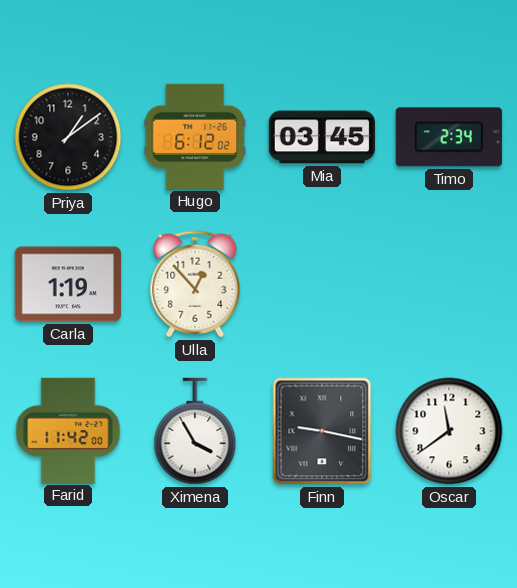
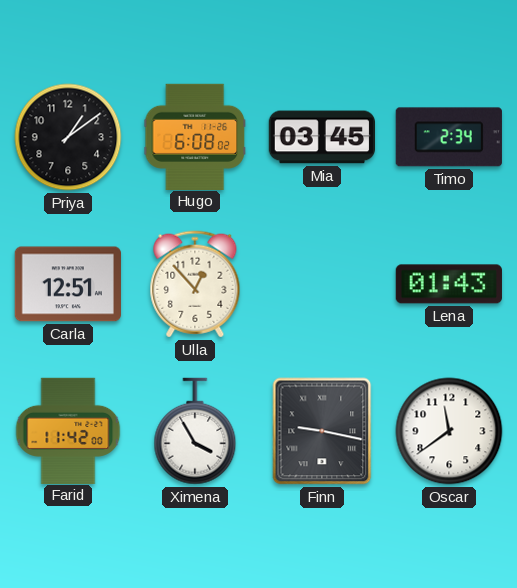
Hugo: 6:12 -> 6:08
Carla: 1:19 -> 12:51
Lena: none -> 01:43
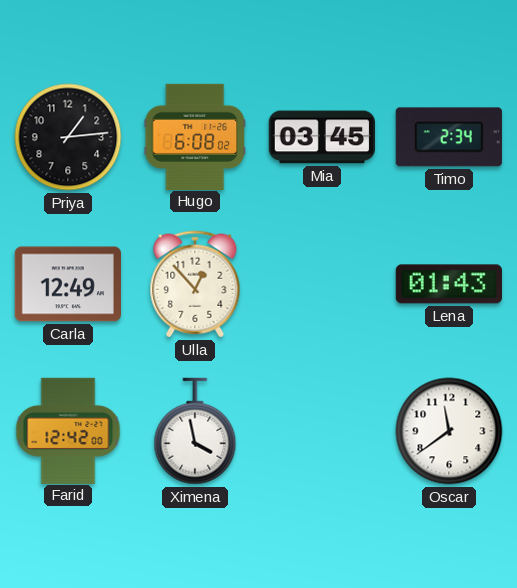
Priya: 1:09 -> 1:14
Carla: 12:51 -> 12:49
Farid: 11:42 -> 12:42
Ximena: 3:55 -> 3:58
Finn: 9:17 -> none
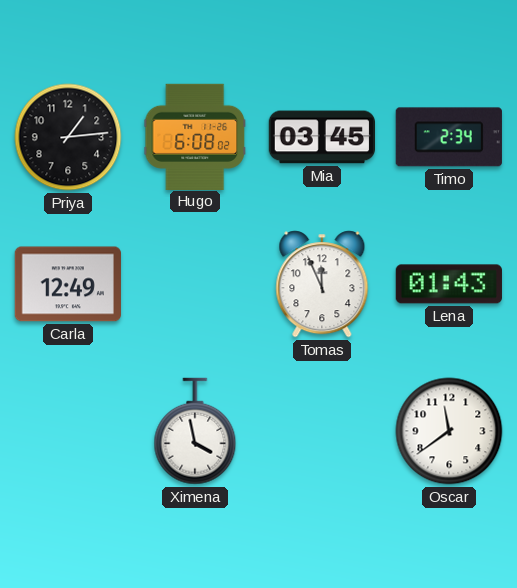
Ulla: 12:53 -> none
Tomas: none -> 11:56
Farid: 12:42 -> none
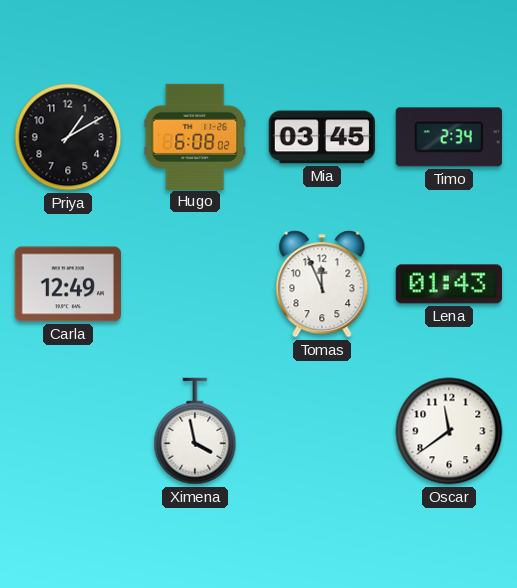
Priya: 1:14 -> 1:10
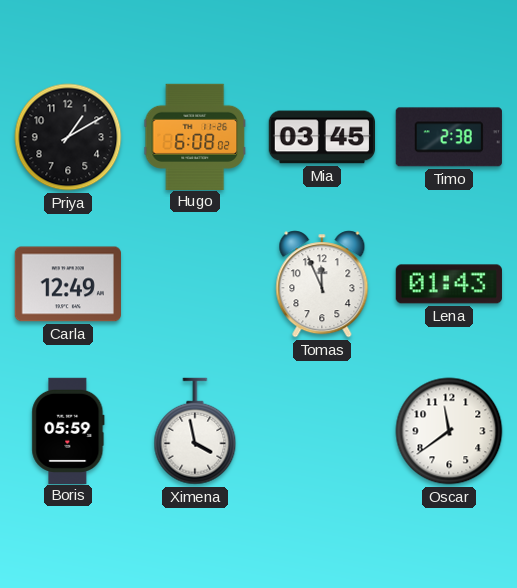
Timo: 2:34 -> 2:38
Boris: none -> 05:59
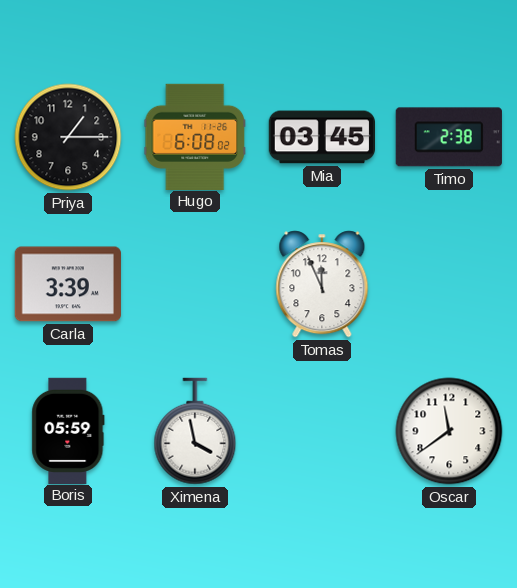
Priya: 1:10 -> 1:15
Carla: 12:49 -> 3:39
Lena: 01:43 -> none
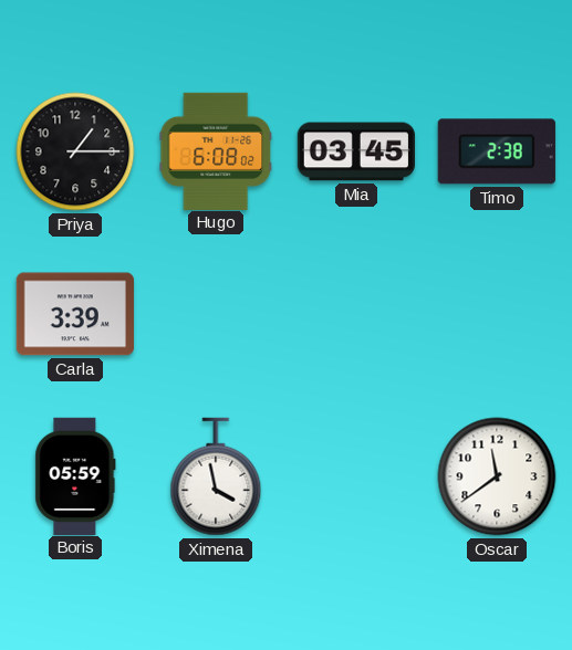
Tomas: 11:56 -> none
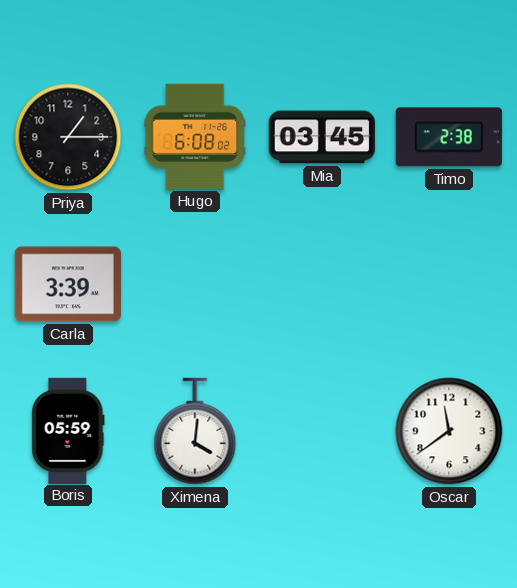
Ximena: 3:58 -> 4:01
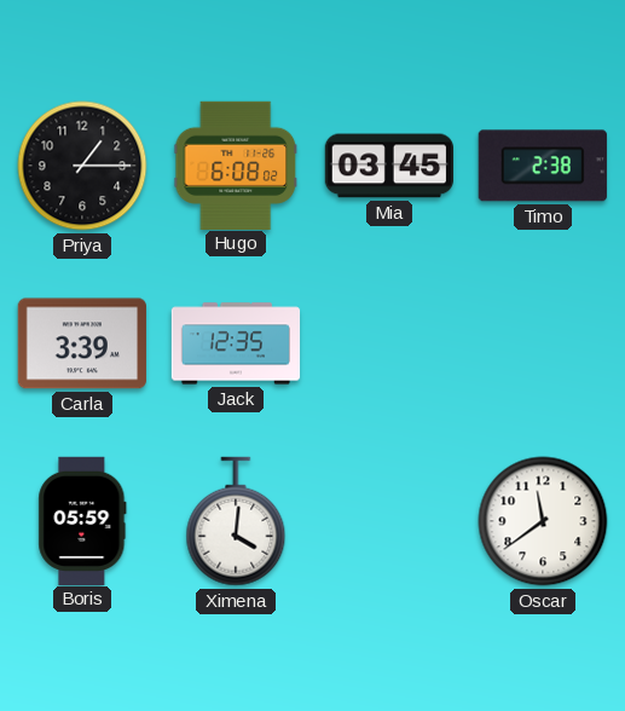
Jack: none -> 12:35
